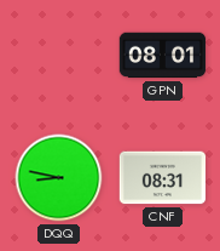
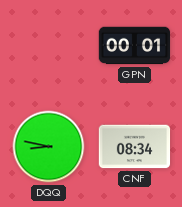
GPN: 08:01 -> 00:01
CNF: 08:31 -> 08:34
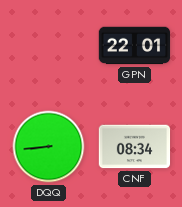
GPN: 00:01 -> 22:01
DQQ: 8:47 -> 8:44
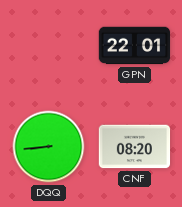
CNF: 08:34 -> 08:20
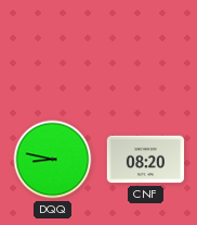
GPN: 22:01 -> none
DQQ: 8:44 -> 8:47
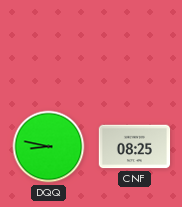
CNF: 08:20 -> 08:25
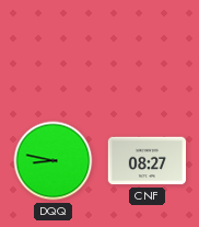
CNF: 08:25 -> 08:27
